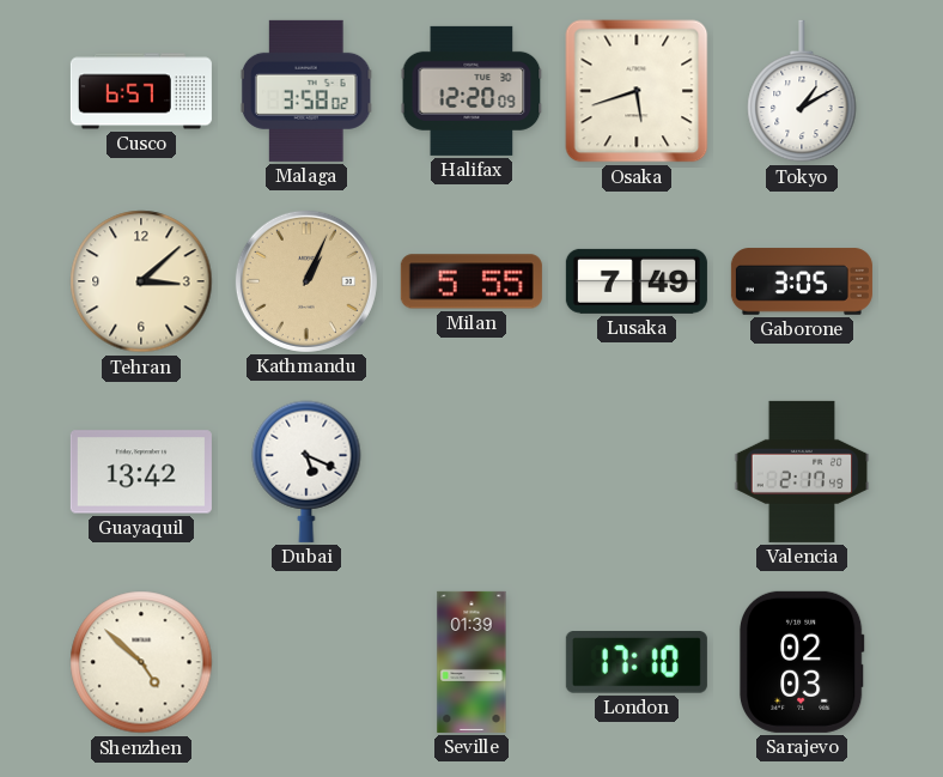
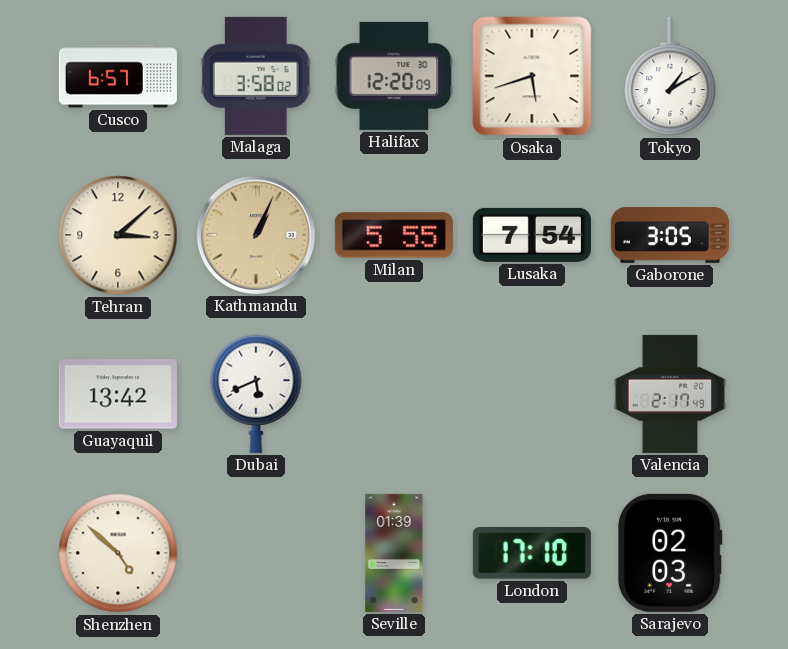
Lusaka: 7:49 -> 7:54
Dubai: 5:19 -> 5:41
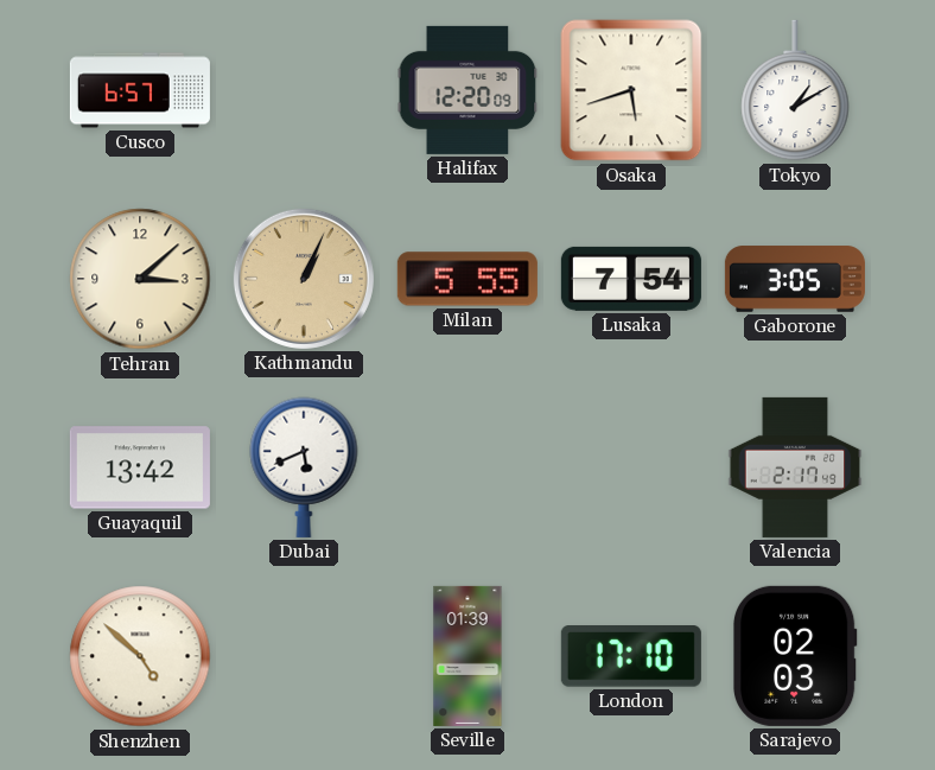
Malaga: 3:58 -> none
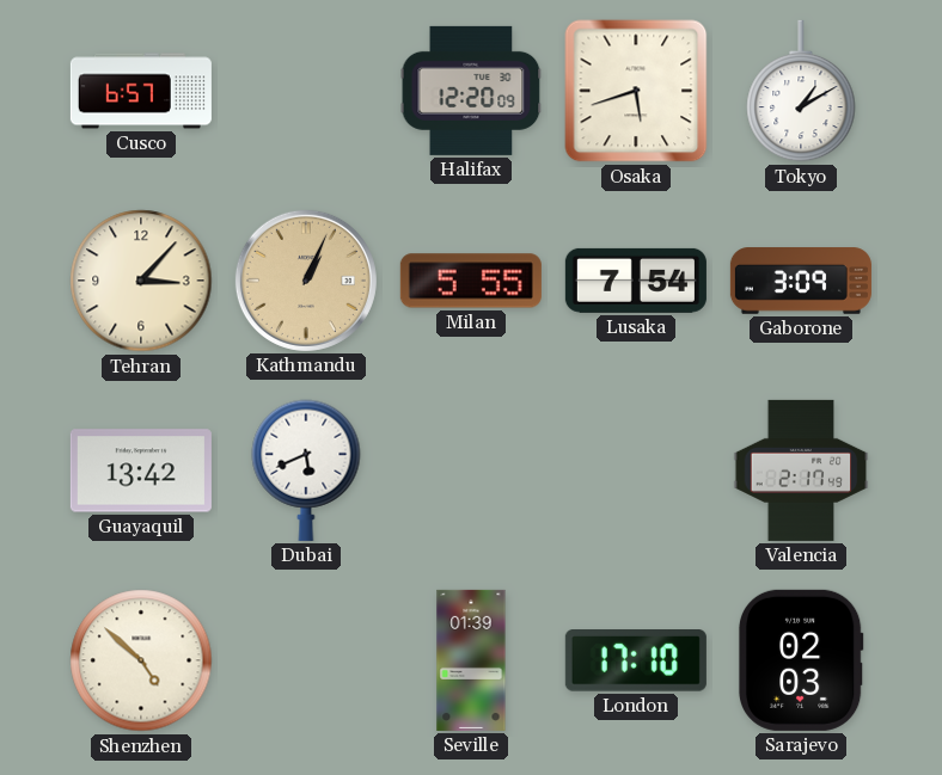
Tehran: 3:08 -> 3:07
Gaborone: 3:05 -> 3:09
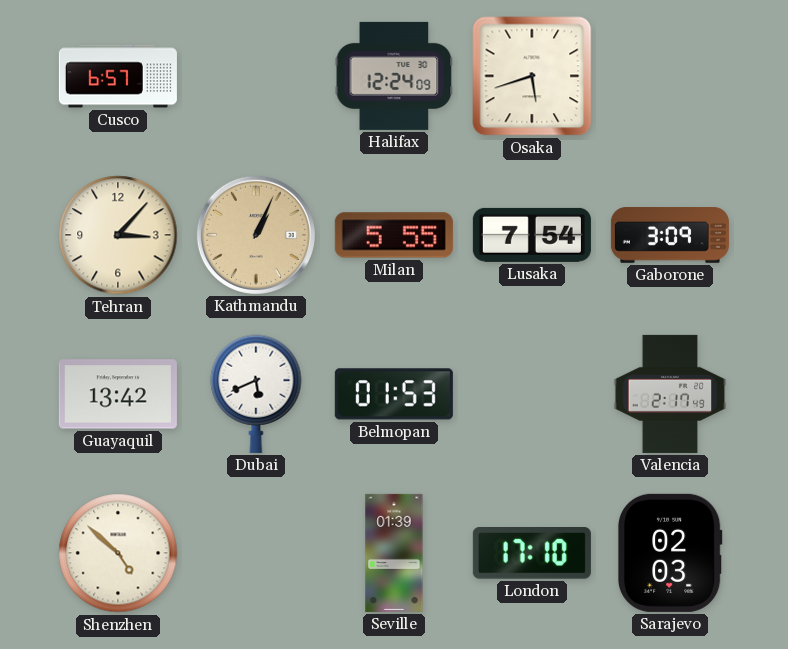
Halifax: 12:20 -> 12:24
Tokyo: 1:10 -> none
Belmopan: none -> 01:53
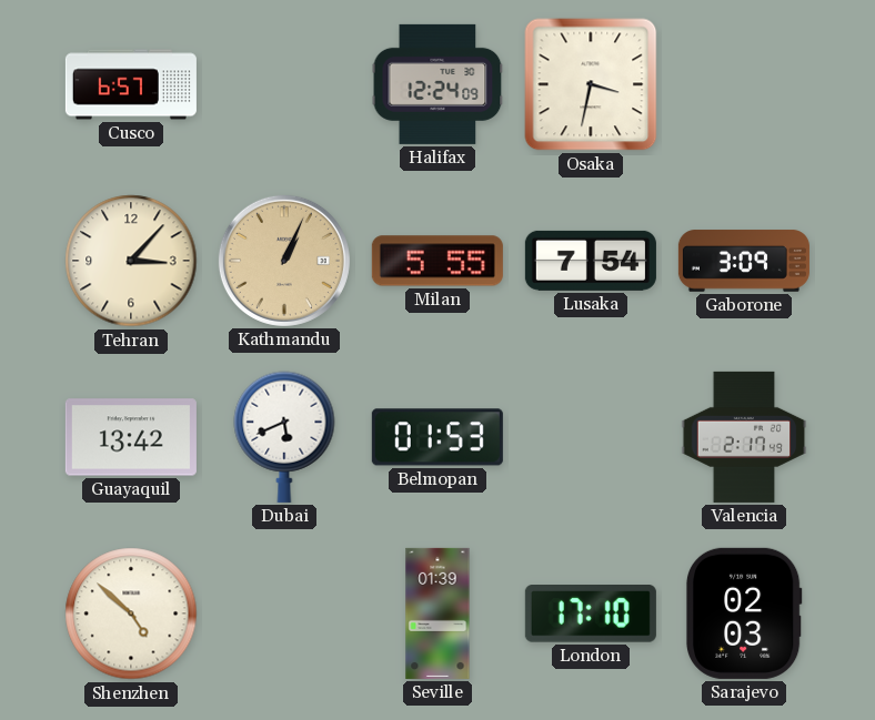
Osaka: 5:42 -> 3:32
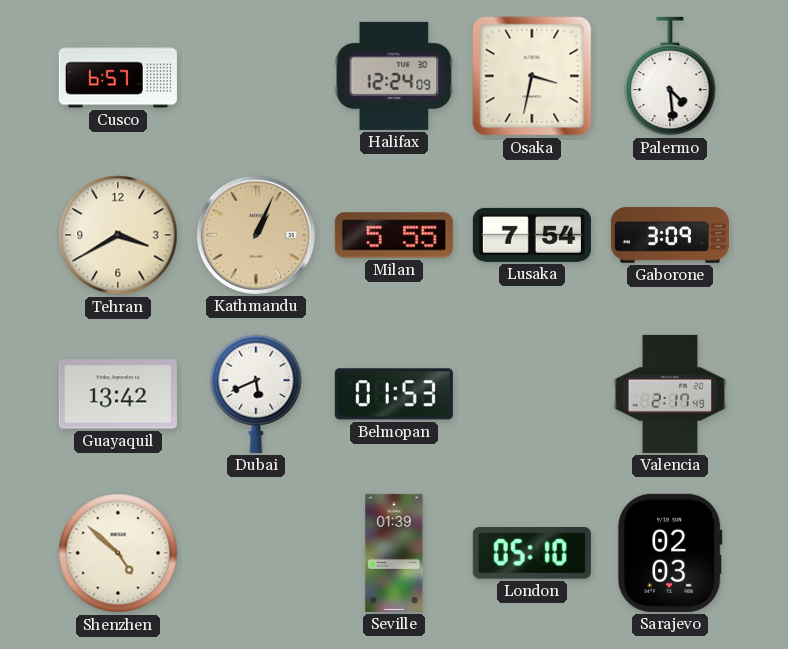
Palermo: none -> 4:29
Tehran: 3:07 -> 3:40
London: 17:10 -> 05:10
